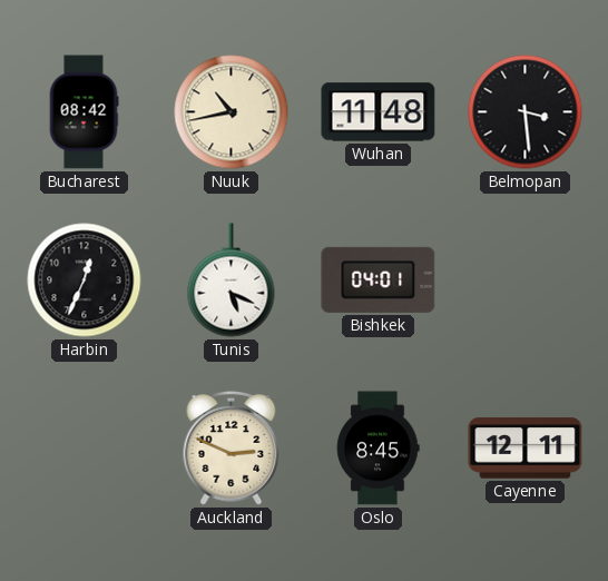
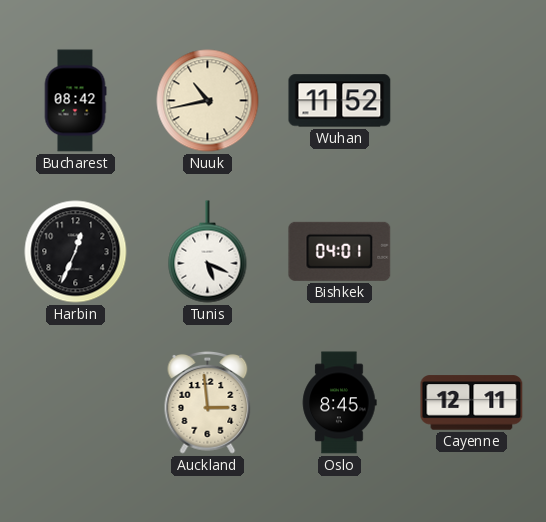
Wuhan: 11:48 -> 11:52
Belmopan: 3:29 -> none
Auckland: 2:49 -> 2:59
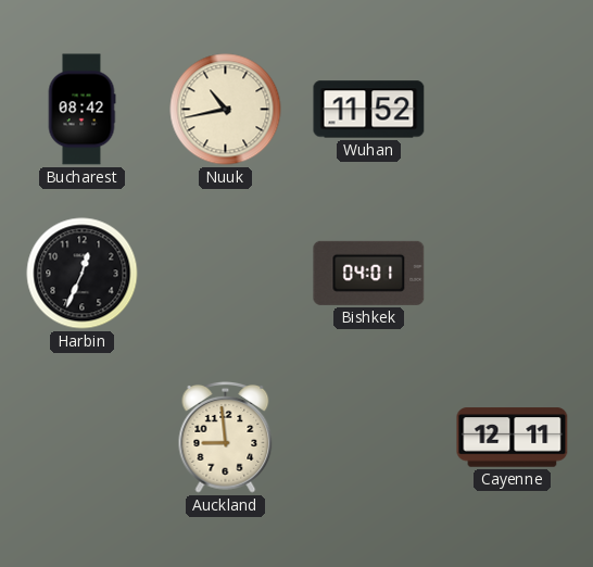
Tunis: 5:19 -> none
Auckland: 2:59 -> 8:59
Oslo: 8:45 -> none
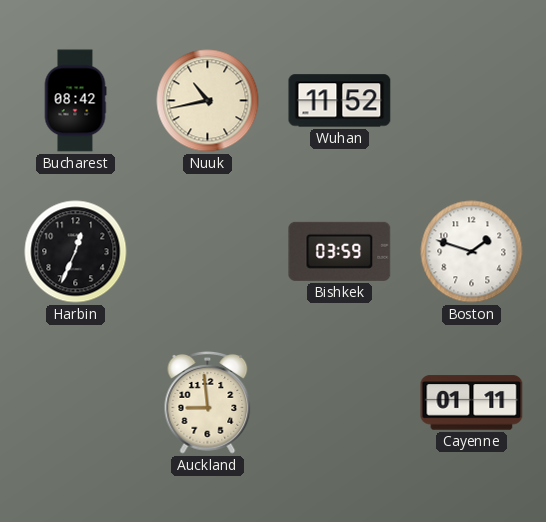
Bishkek: 04:01 -> 03:59
Boston: none -> 1:48
Cayenne: 12:11 -> 01:11
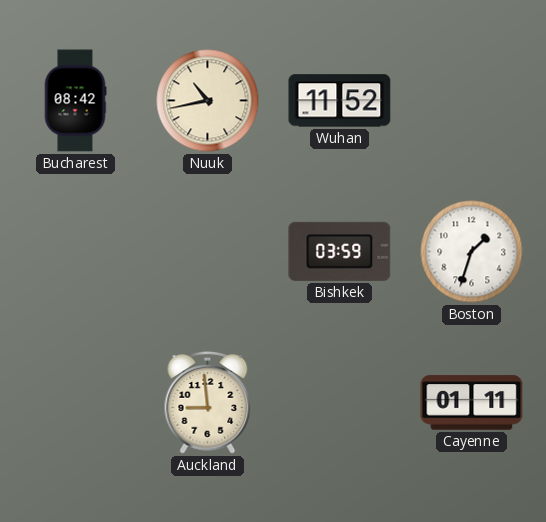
Harbin: 12:34 -> none
Boston: 1:48 -> 1:33
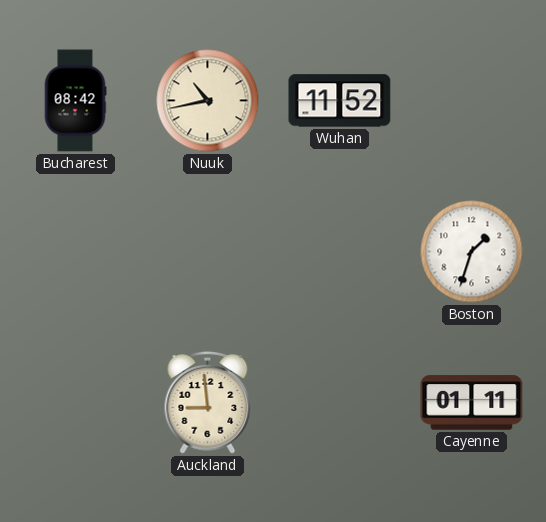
Bishkek: 03:59 -> none
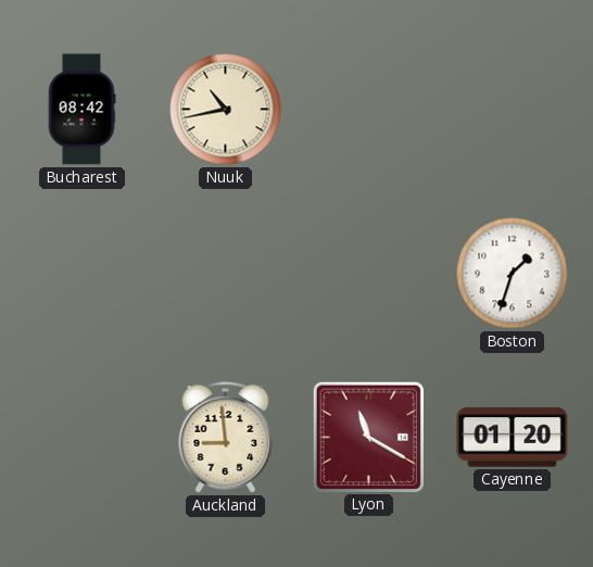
Wuhan: 11:52 -> none
Lyon: none -> 11:20
Cayenne: 01:11 -> 01:20
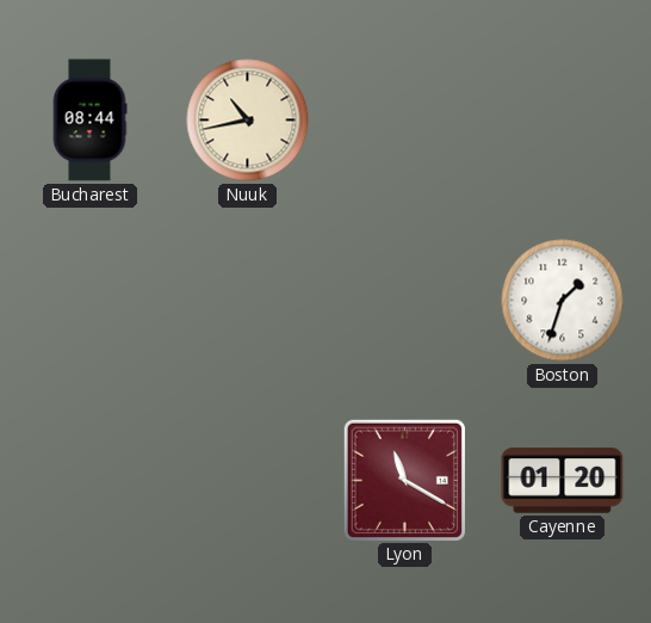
Bucharest: 08:42 -> 08:44
Auckland: 8:59 -> none
